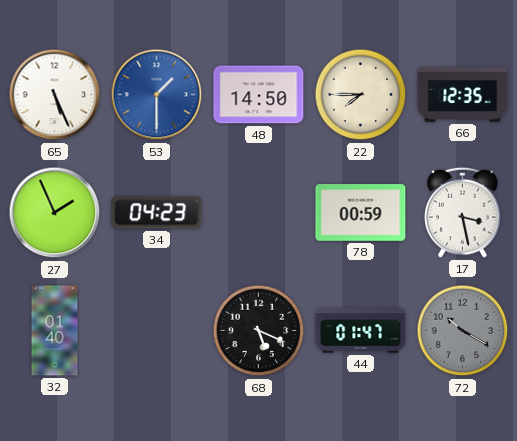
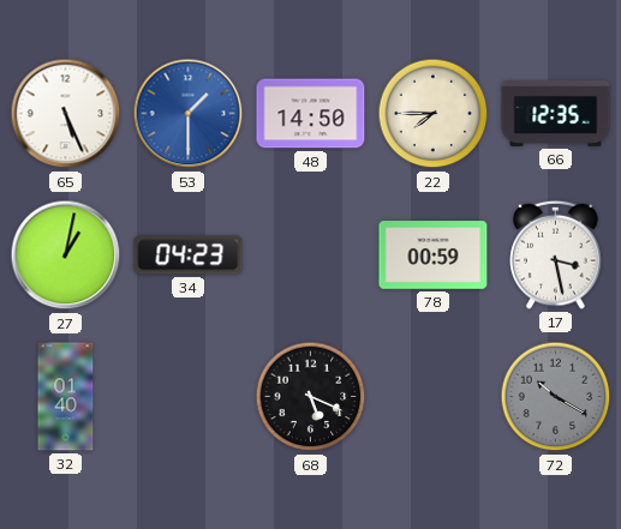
27: 1:56 -> 1:02
44: 01:47 -> none
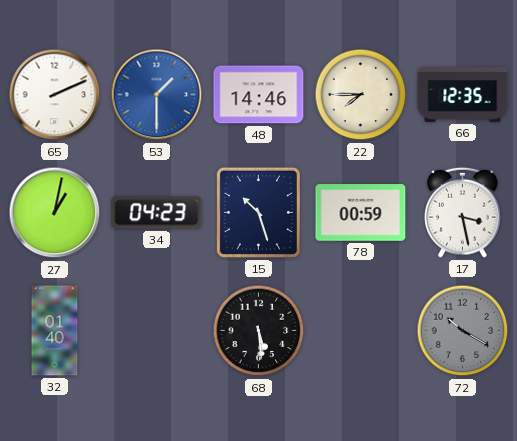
65: 5:26 -> 2:11
48: 14:50 -> 14:46
15: none -> 10:27
68: 5:19 -> 5:29
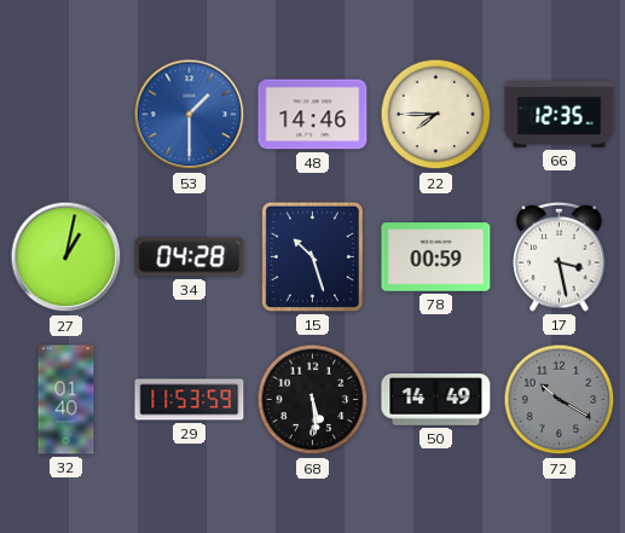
65: 2:11 -> none
34: 04:23 -> 04:28
29: none -> 11:53
50: none -> 14:49
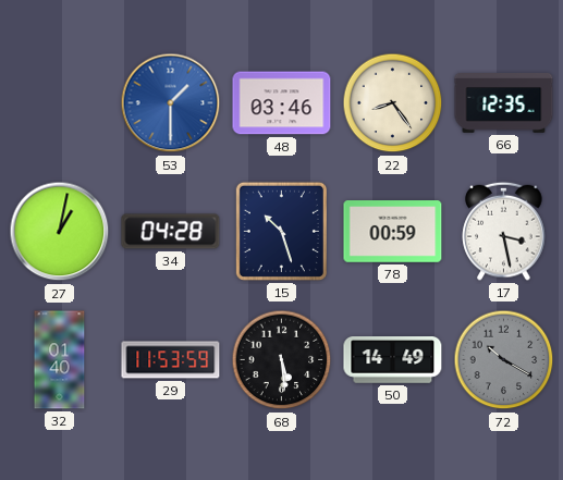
48: 14:46 -> 03:46
22: 7:45 -> 8:24
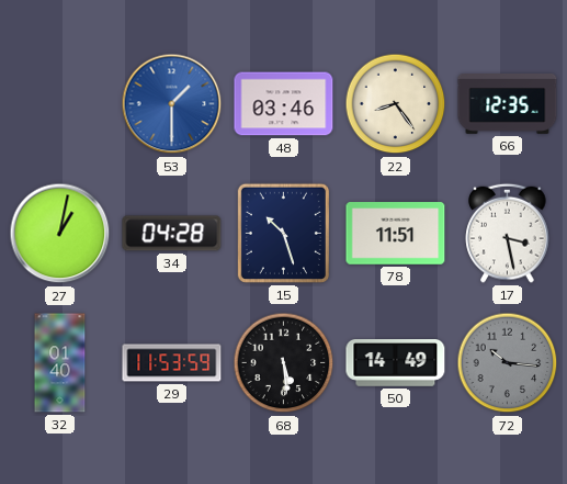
78: 00:59 -> 11:51
72: 10:20 -> 10:16
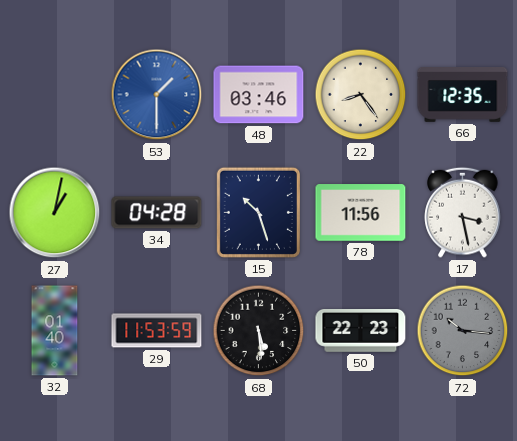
78: 11:51 -> 11:56
50: 14:49 -> 22:23
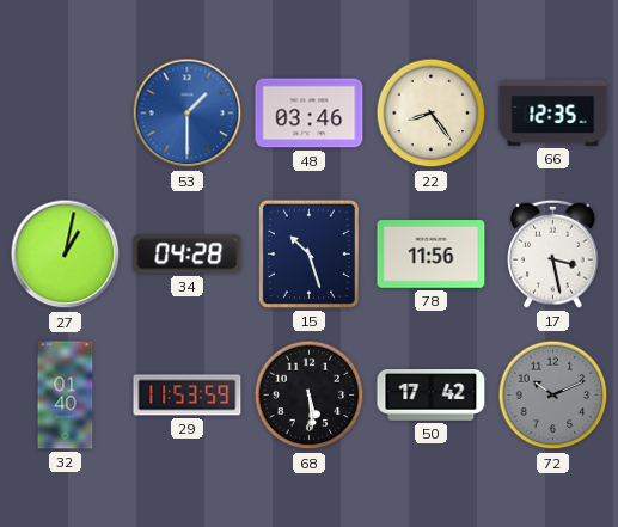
50: 22:23 -> 17:42
72: 10:16 -> 10:11
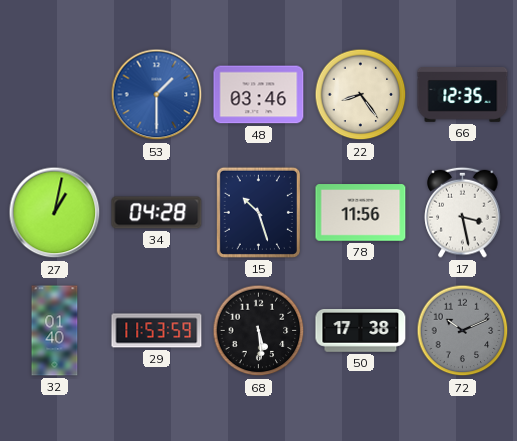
50: 17:42 -> 17:38
